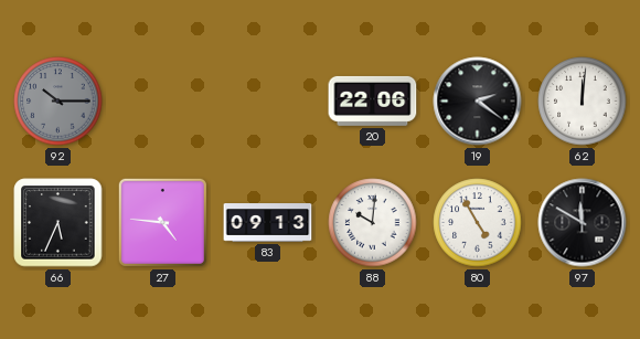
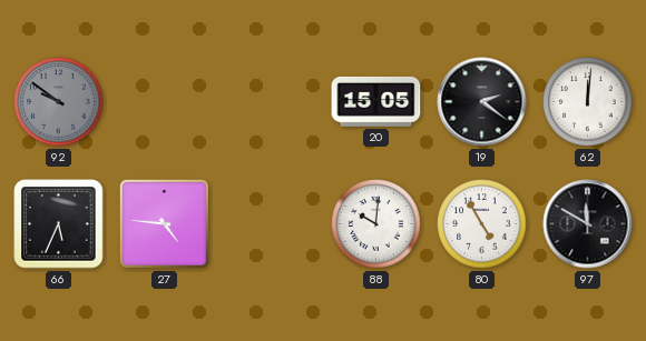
92: 10:15 -> 9:51
20: 22:06 -> 15:05
83: 09:13 -> none
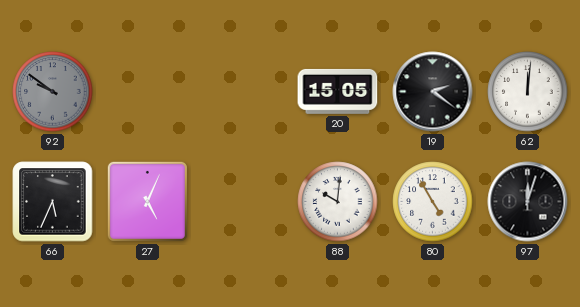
27: 4:46 -> 5:04
97: 11:50 -> 12:03
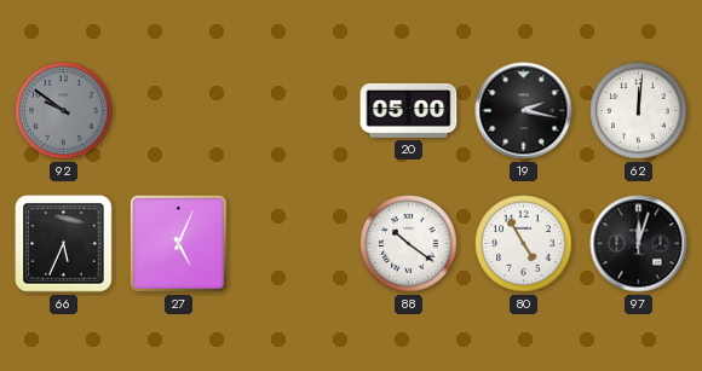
20: 15:05 -> 05:00
19: 2:21 -> 2:17
88: 10:01 -> 10:21
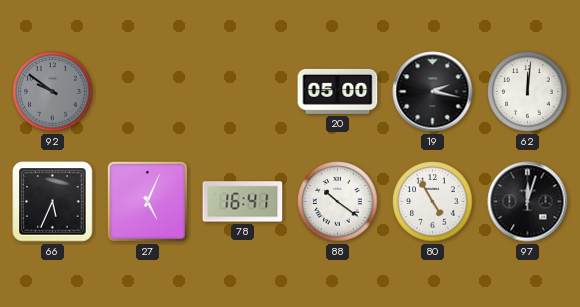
78: none -> 16:41
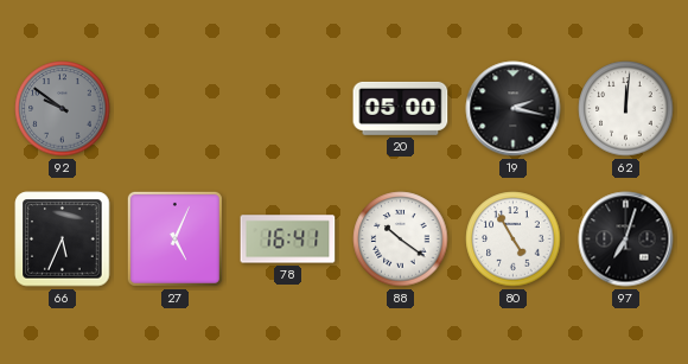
97: 12:03 -> 7:03
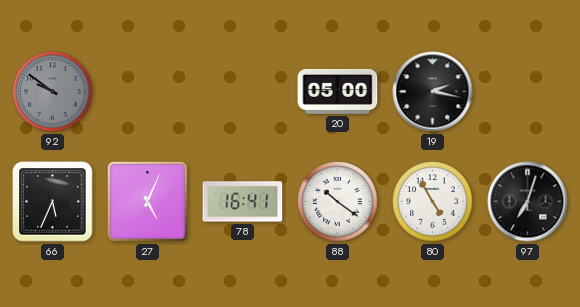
62: 12:01 -> none
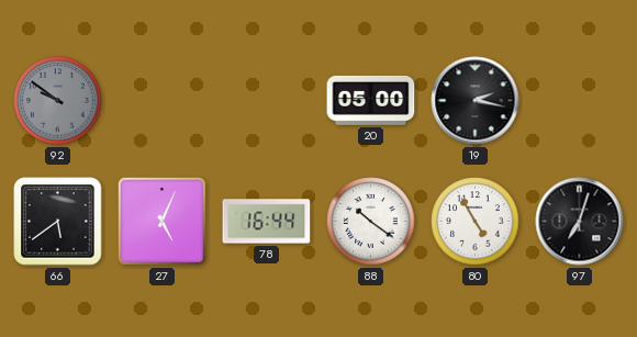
66: 5:34 -> 5:39
78: 16:41 -> 16:44
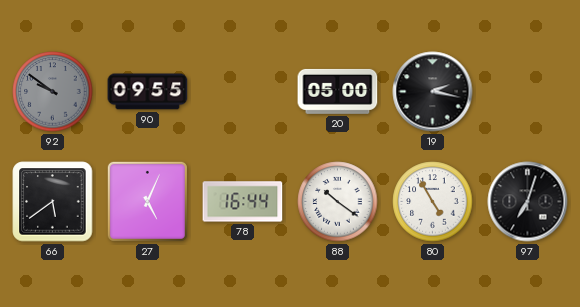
90: none -> 09:55
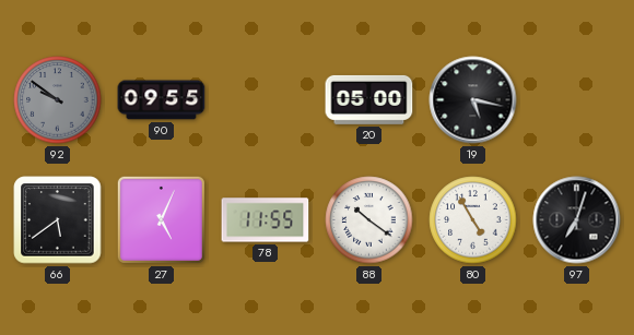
19: 2:17 -> 5:17
78: 16:44 -> 11:55
